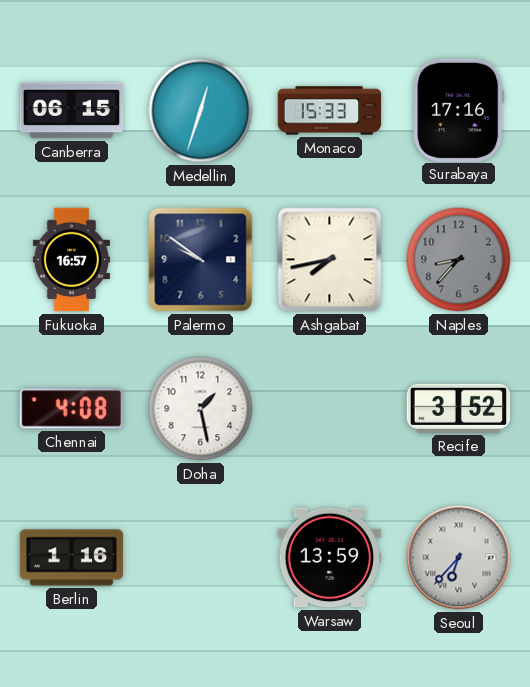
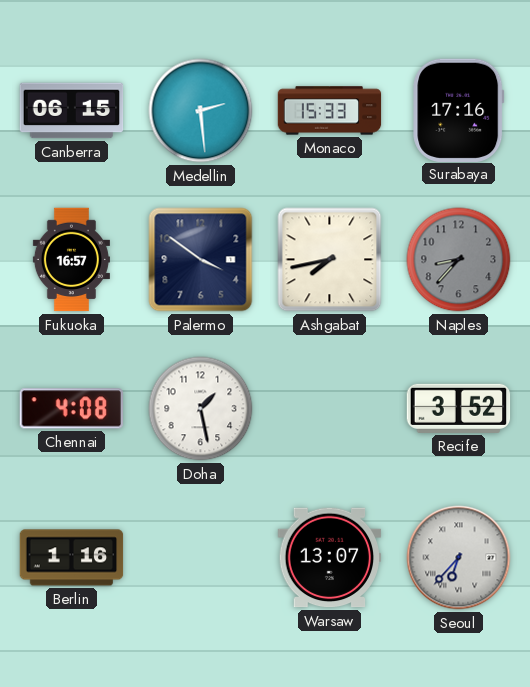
Medellin: 12:33 -> 2:29
Palermo: 9:51 -> 3:51
Warsaw: 13:59 -> 13:07
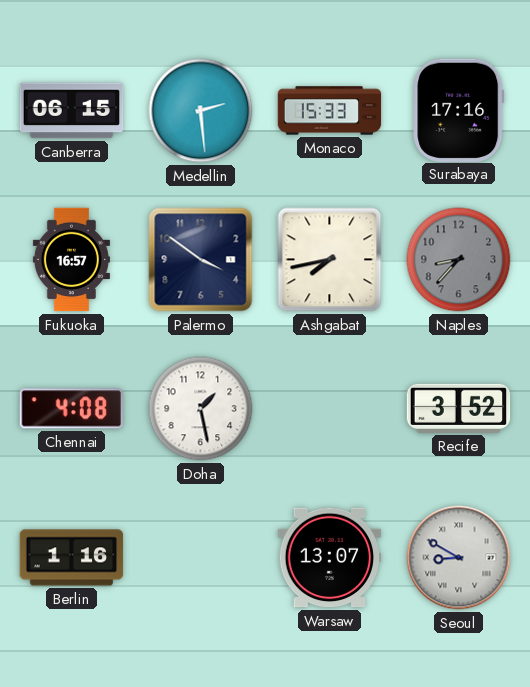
Seoul: 6:37 -> 8:50
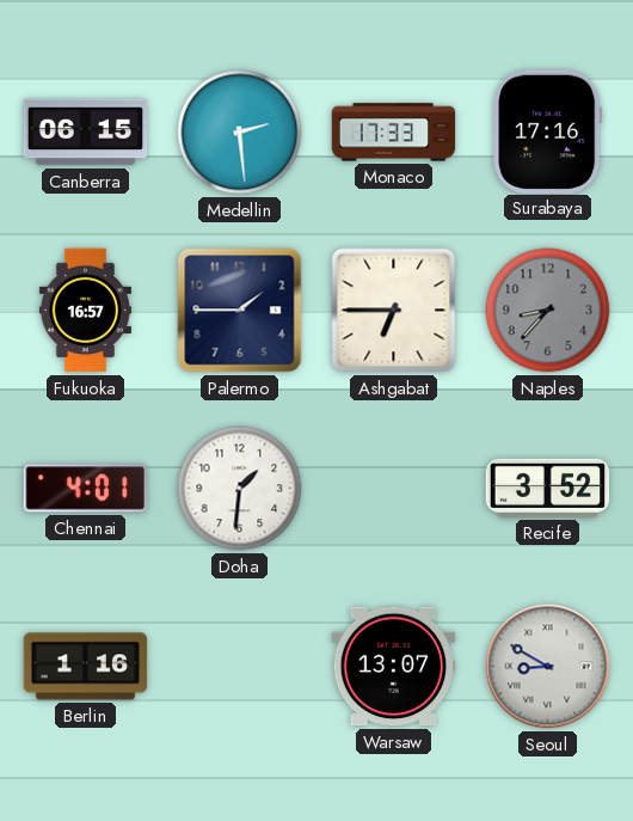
Monaco: 15:33 -> 17:33
Palermo: 3:51 -> 1:45
Ashgabat: 7:43 -> 6:45
Chennai: 4:08 -> 4:01
Doha: 1:28 -> 1:31
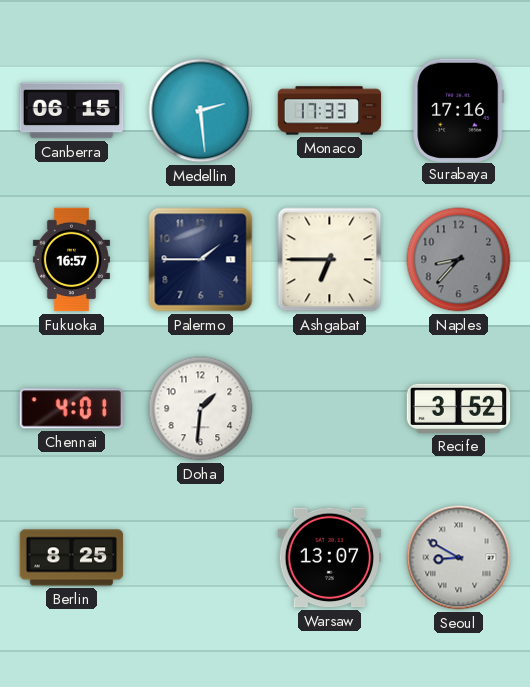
Berlin: 1:16 -> 8:25
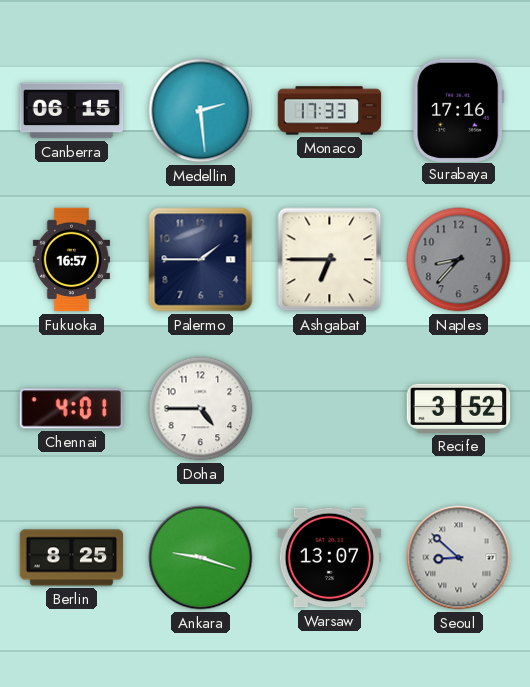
Doha: 1:31 -> 4:45
Ankara: none -> 9:18
Seoul: 8:50 -> 8:52
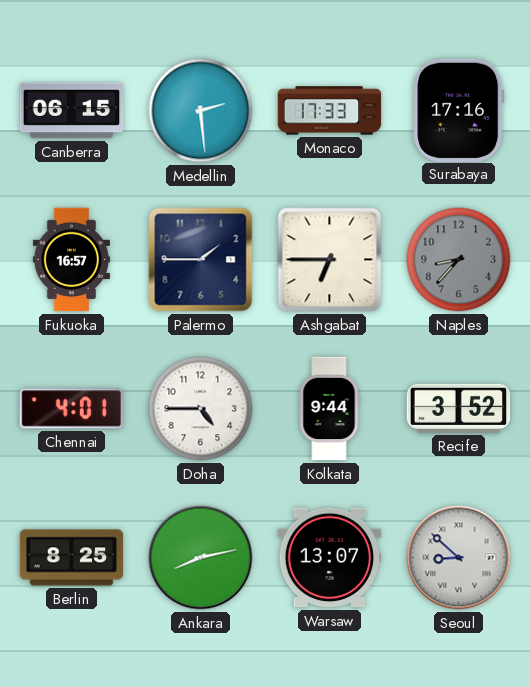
Kolkata: none -> 9:44
Ankara: 9:18 -> 8:13
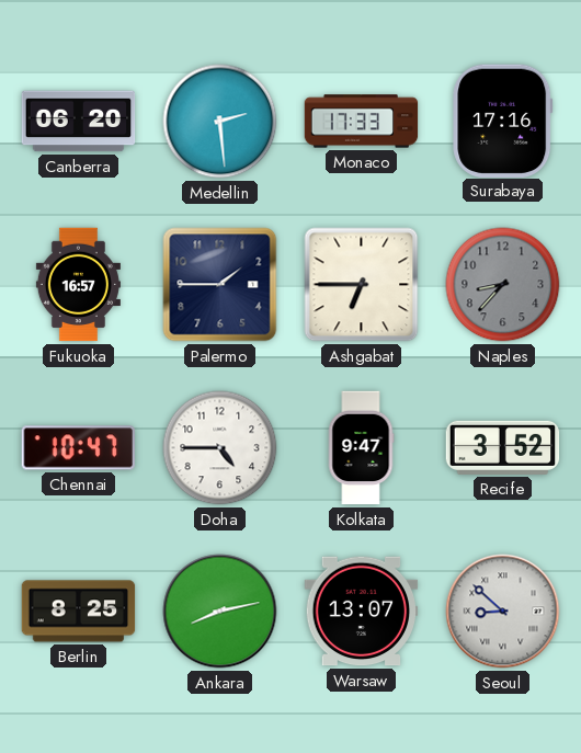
Canberra: 06:15 -> 06:20
Chennai: 4:01 -> 10:47
Kolkata: 9:44 -> 9:47
